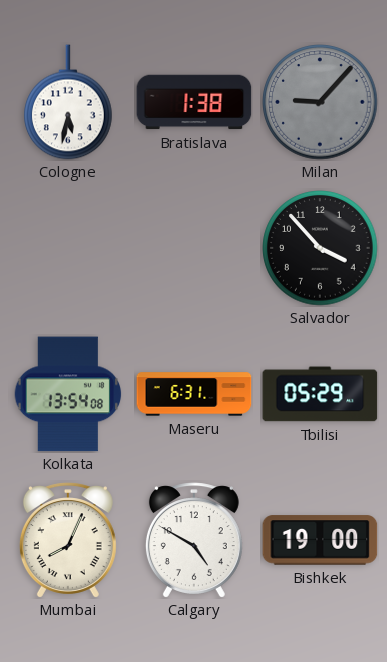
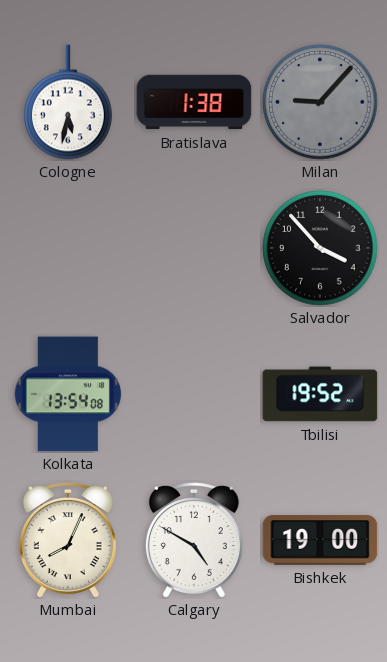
Maseru: 6:31 -> none
Tbilisi: 05:29 -> 19:52
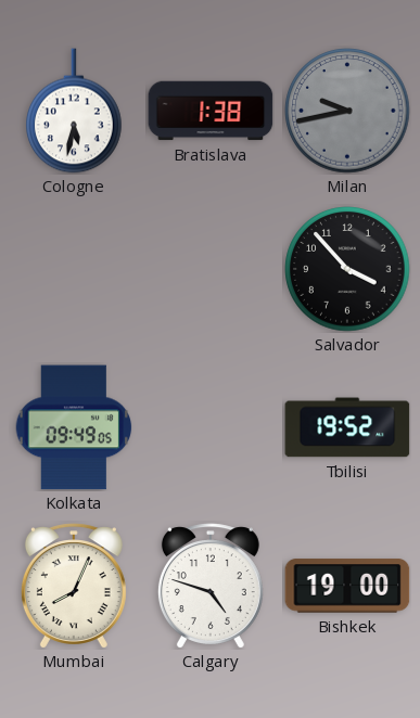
Milan: 9:07 -> 9:43
Kolkata: 13:54 -> 09:49
Calgary: 4:50 -> 4:48
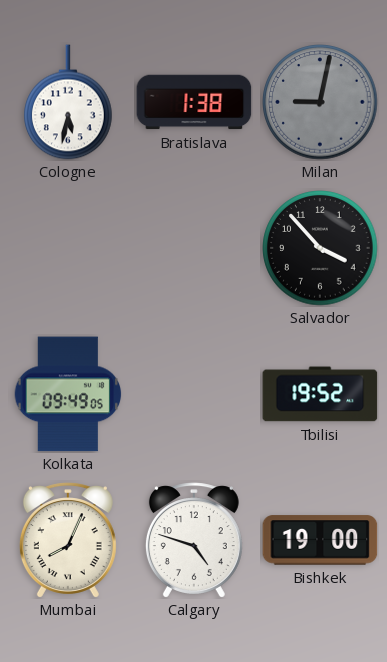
Milan: 9:43 -> 9:02
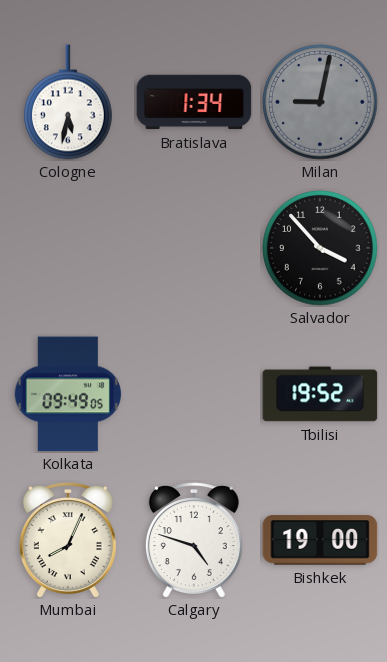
Bratislava: 1:38 -> 1:34
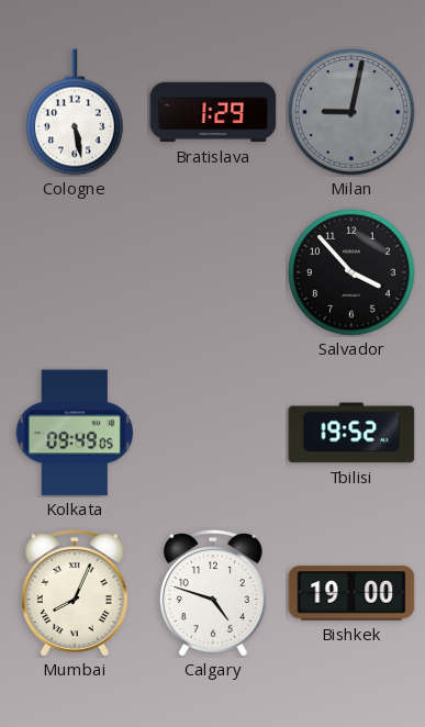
Cologne: 5:32 -> 5:28
Bratislava: 1:34 -> 1:29
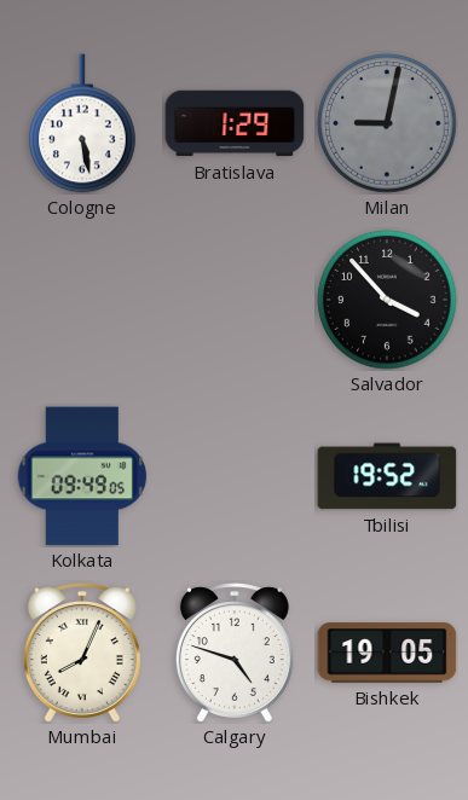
Bishkek: 19:00 -> 19:05
